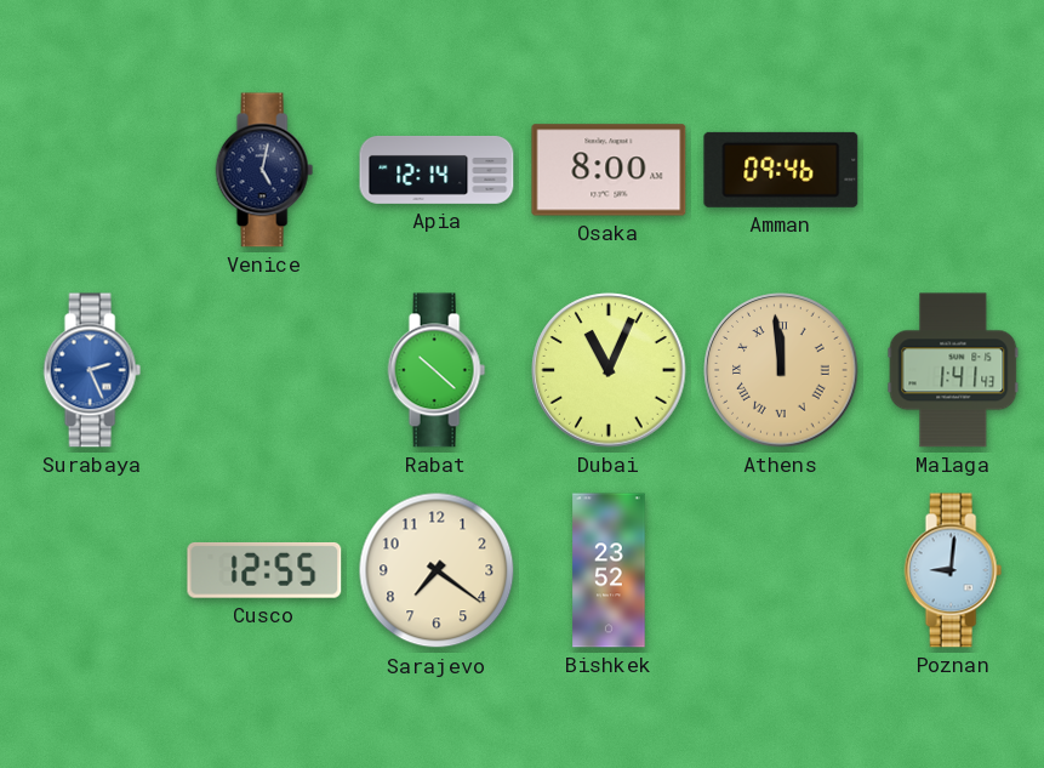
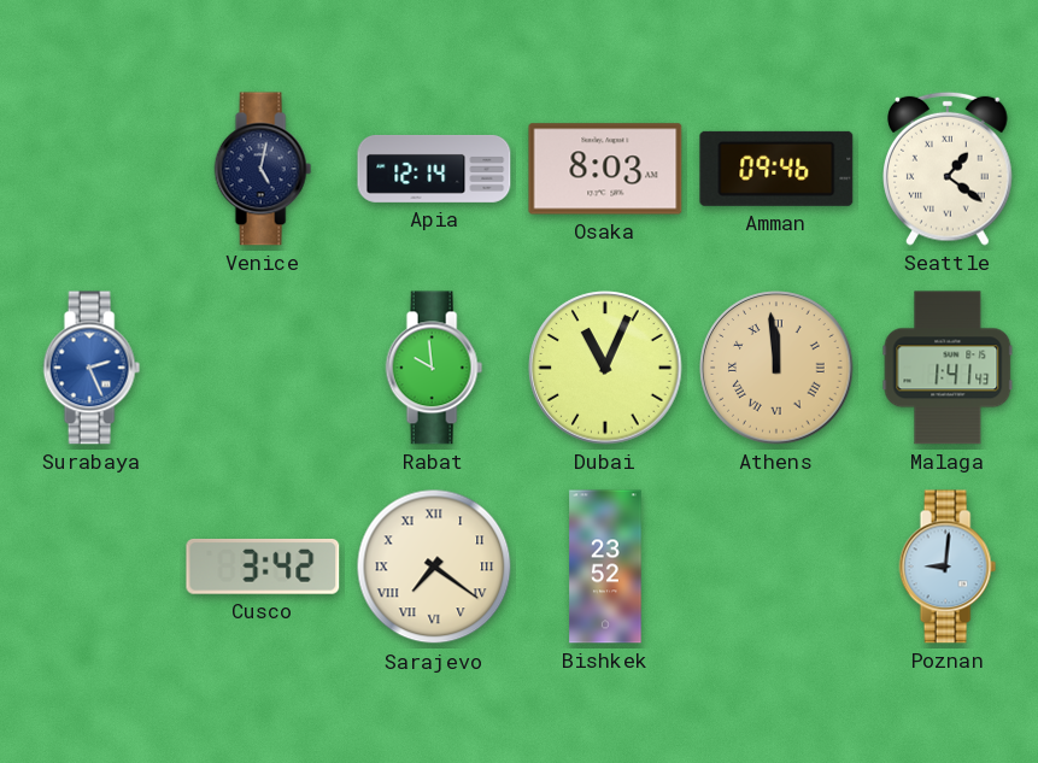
Osaka: 8:00 -> 8:03
Seattle: none -> 1:21
Rabat: 10:22 -> 9:59
Cusco: 12:55 -> 3:42
Sarajevo numerals: Arabic -> Roman
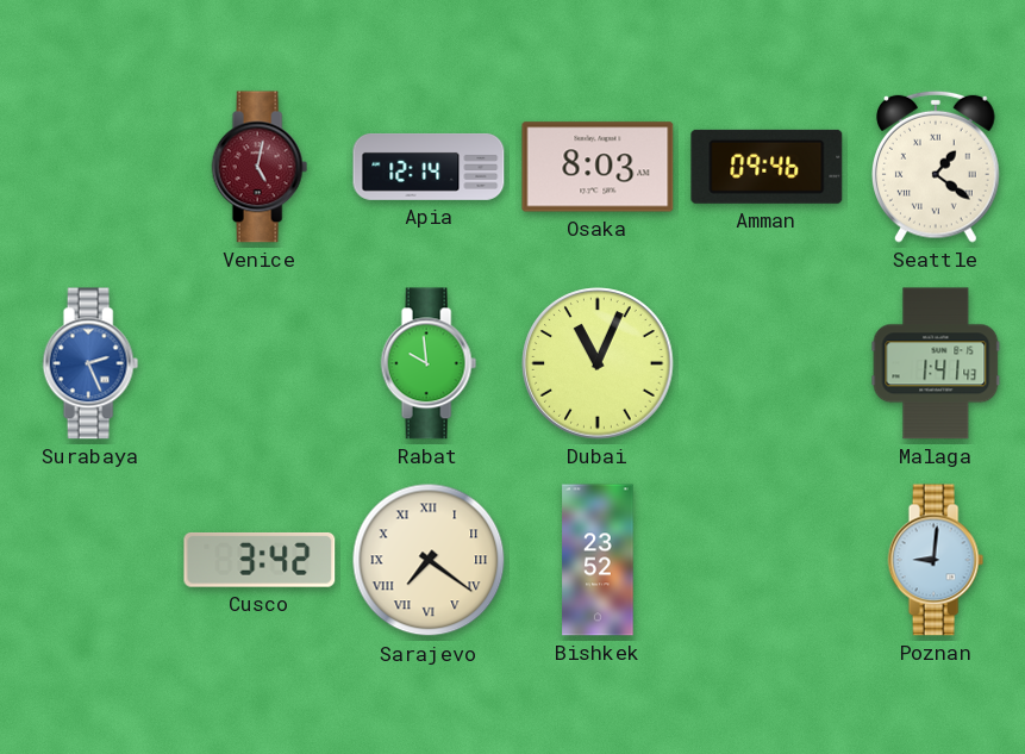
Venice dial: navy -> burgundy
Athens: 11:59 -> none
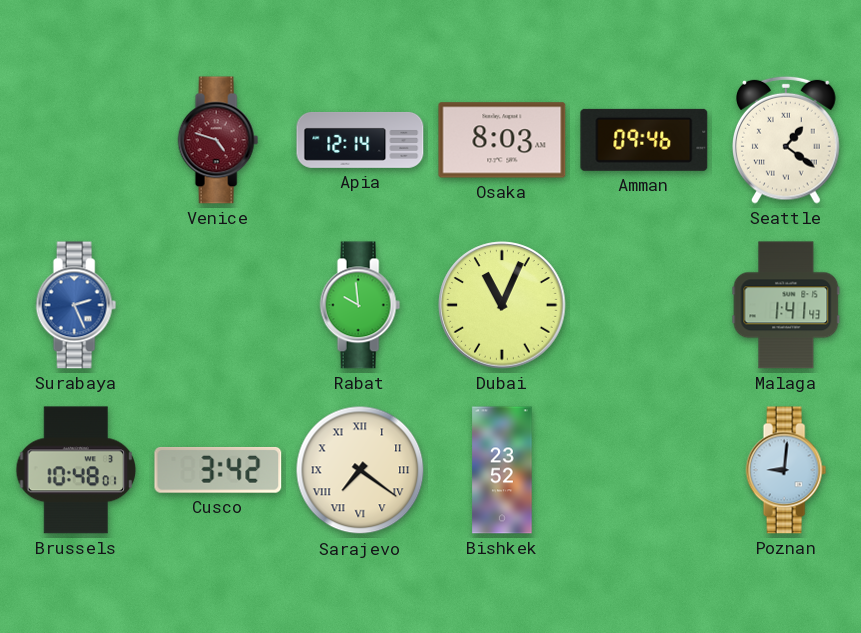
Venice: 5:02 -> 4:48
Brussels: none -> 10:48
